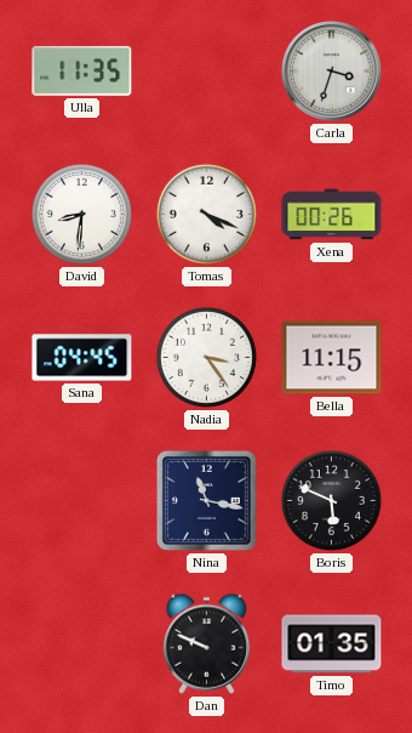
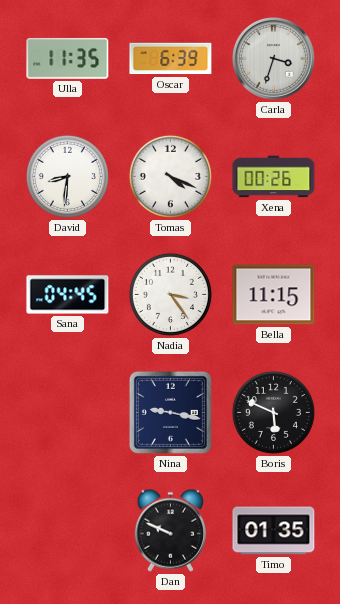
Oscar: none -> 6:39
Nina: 11:17 -> 9:17
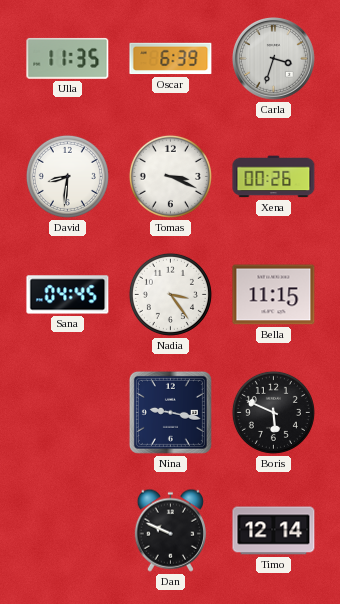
Tomas: 4:19 -> 3:19
Timo: 01:35 -> 12:14
